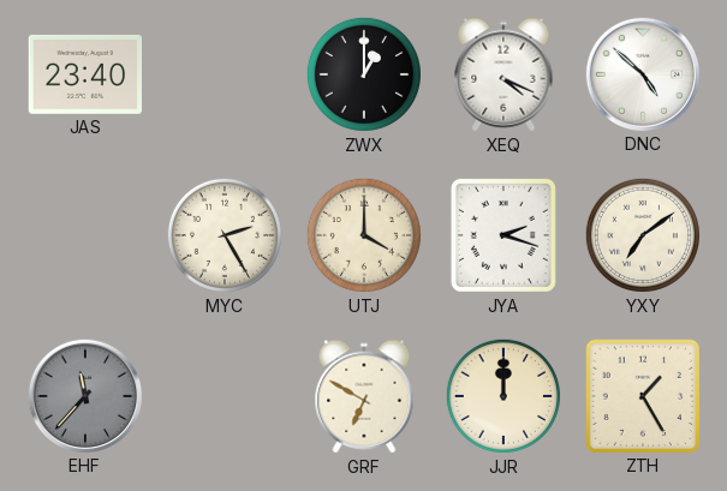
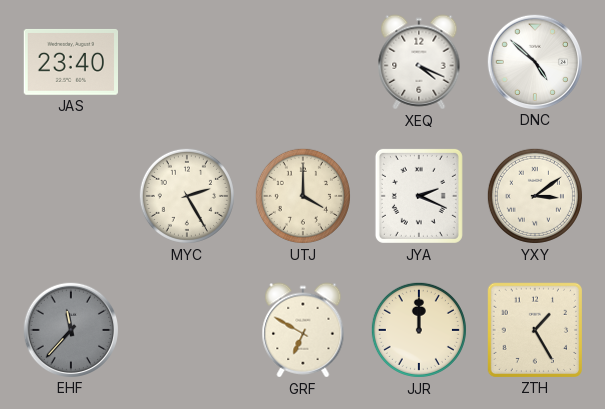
ZWX: 1:00 -> none
JYA: 2:18 -> 2:19
YXY: 7:09 -> 3:09
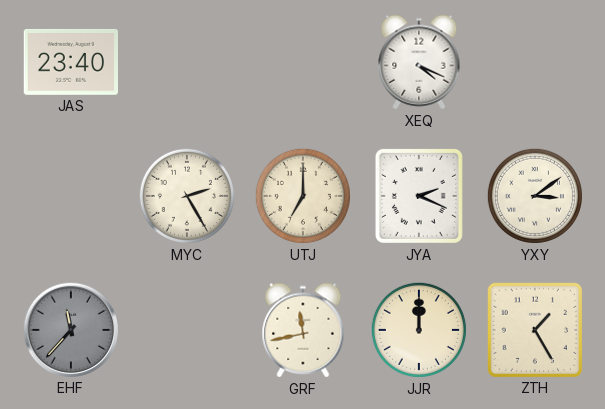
DNC: 4:52 -> none
UTJ: 4:00 -> 7:00
GRF: 6:50 -> 11:43
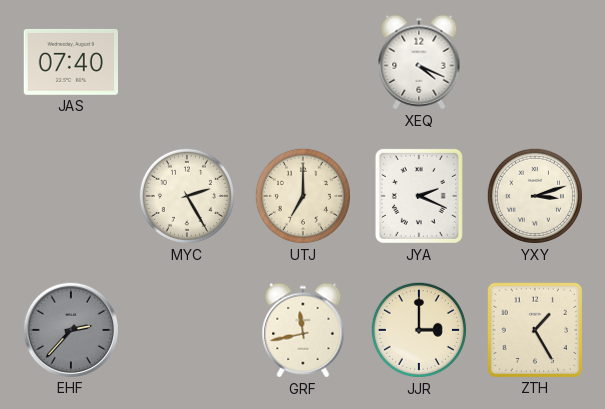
JAS: 23:40 -> 07:40
YXY: 3:09 -> 3:12
EHF: 11:37 -> 2:37
JJR: 12:00 -> 3:00
